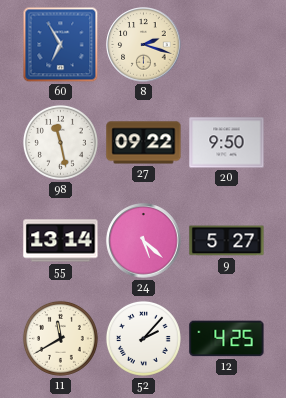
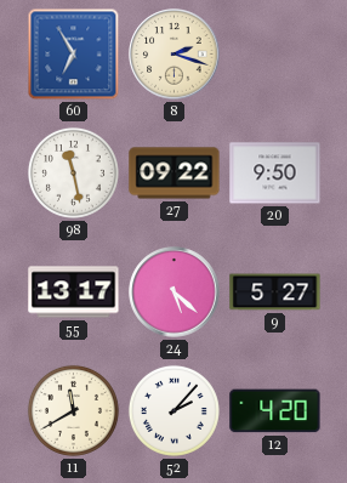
55: 13:14 -> 13:17
12: 4:25 -> 4:20
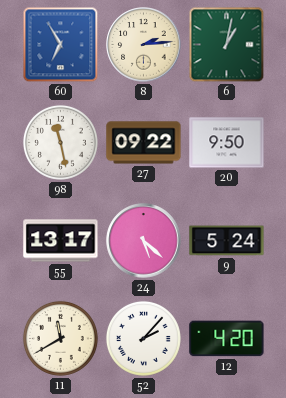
8: 2:18 -> 2:14
6: none -> 1:02
9: 5:27 -> 5:24
